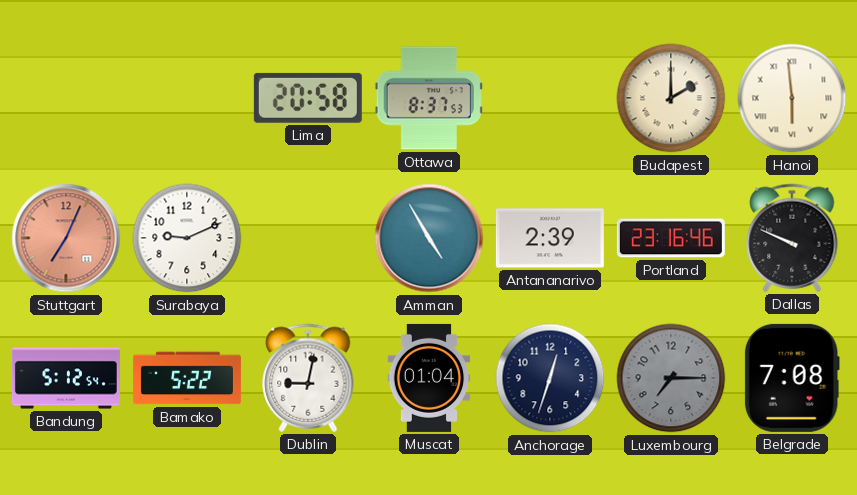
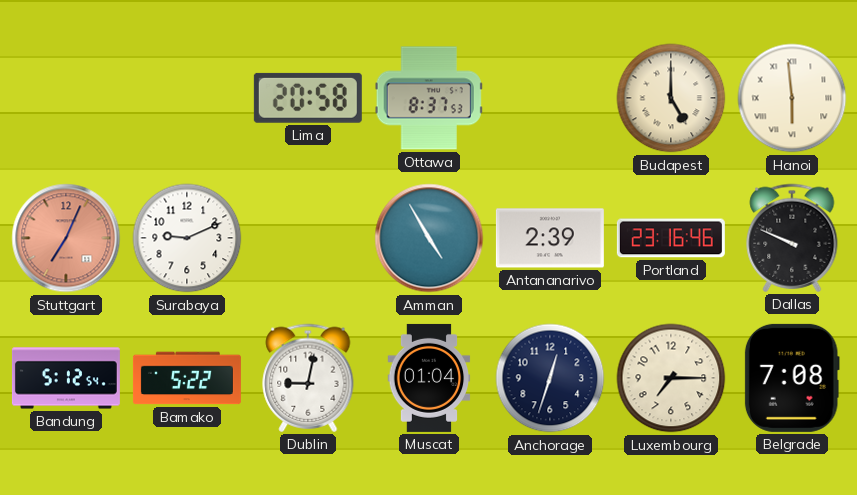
Budapest: 2:00 -> 5:00
Luxembourg dial: grey -> cream
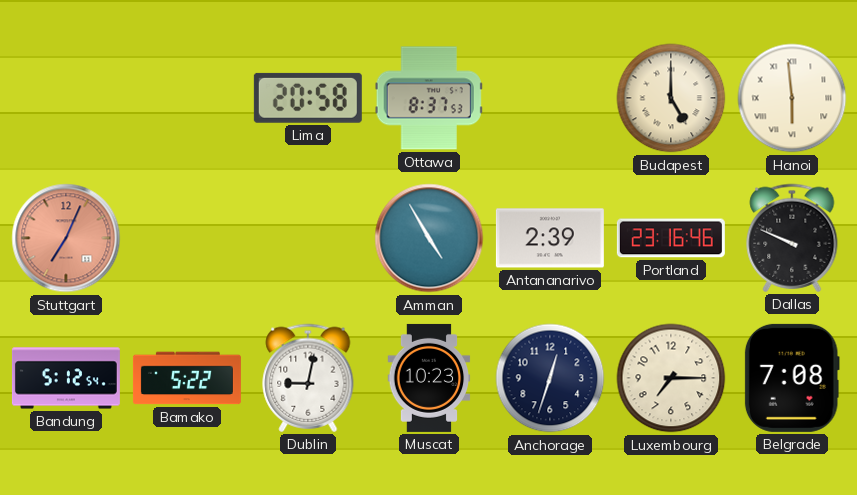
Surabaya: 9:11 -> none
Muscat: 01:04 -> 10:23
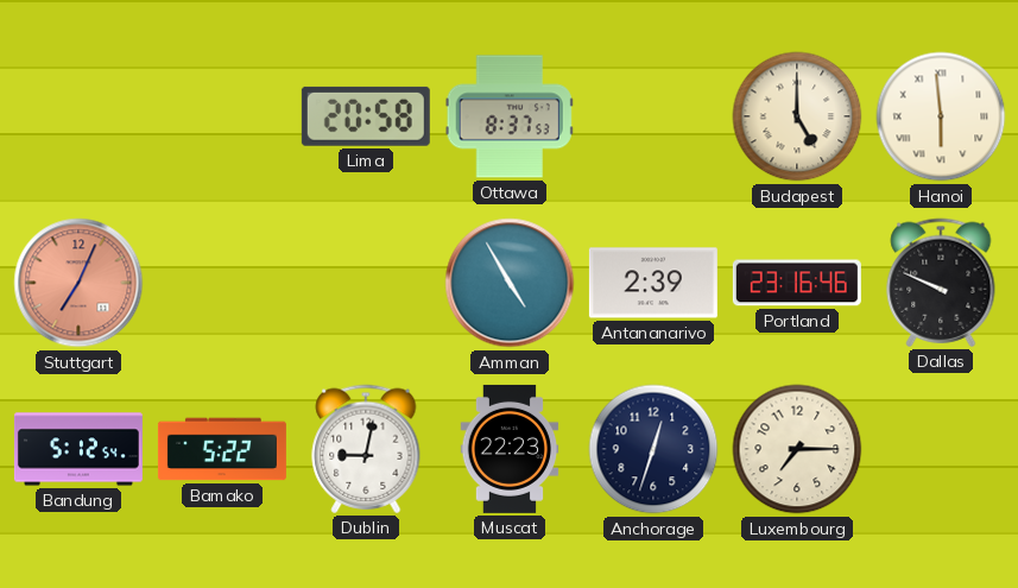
Muscat: 10:23 -> 22:23
Belgrade: 7:08 -> none
